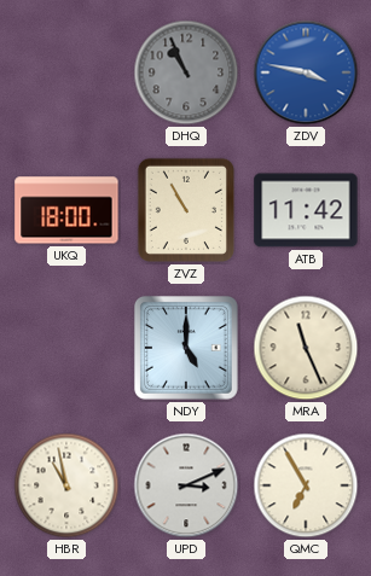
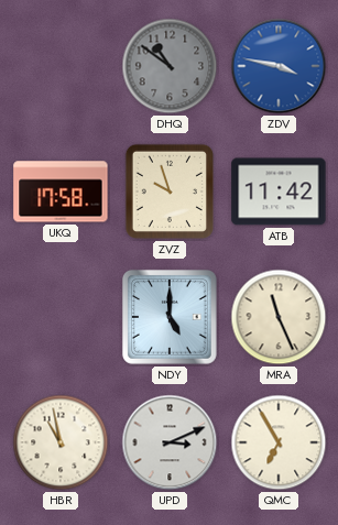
DHQ: 10:56 -> 10:51
UKQ: 18:00 -> 17:58
ZVZ: 10:55 -> 9:57
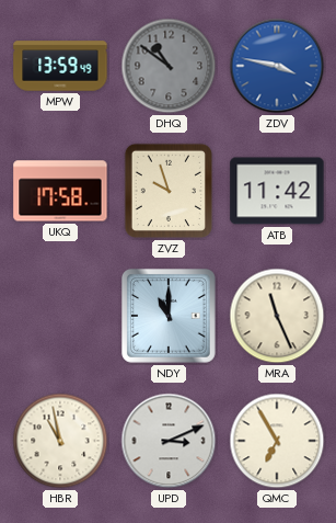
MPW: none -> 13:59
NDY: 5:00 -> 11:00
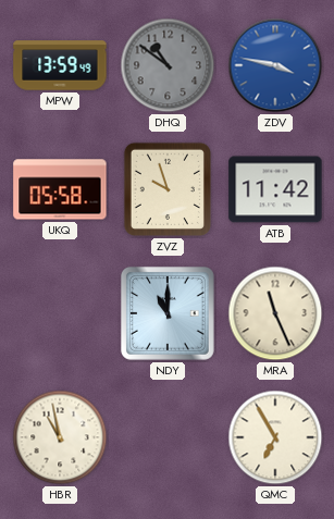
UKQ: 17:58 -> 05:58
UPD: 3:11 -> none
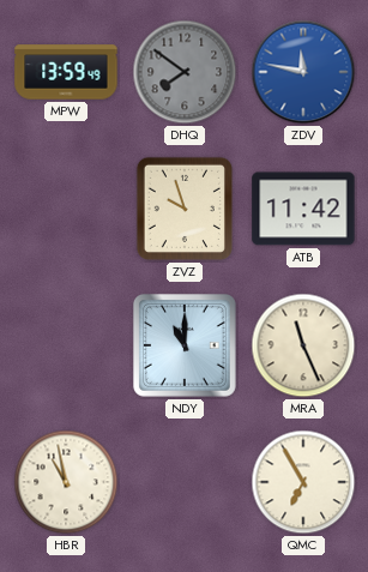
DHQ: 10:51 -> 7:51
ZDV: 3:47 -> 11:47
UKQ: 05:58 -> none
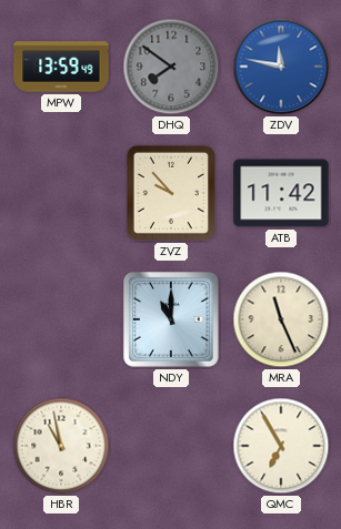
ZVZ: 9:57 -> 9:53
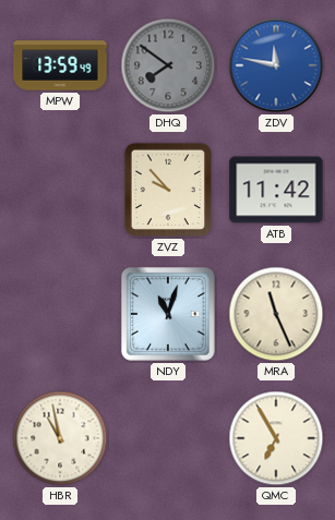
NDY: 11:00 -> 11:03
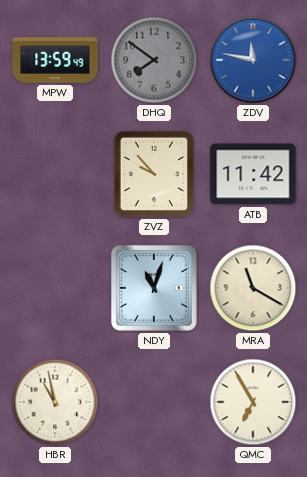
MRA: 11:26 -> 11:20
